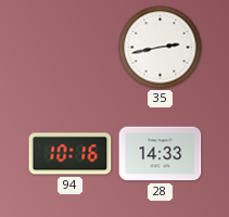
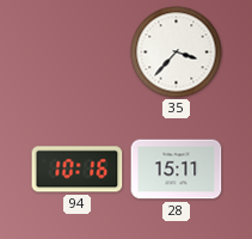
35: 2:43 -> 3:37
28: 14:33 -> 15:11
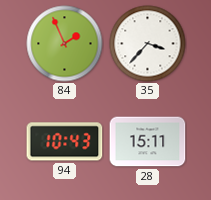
84: none -> 1:56
94: 10:16 -> 10:43
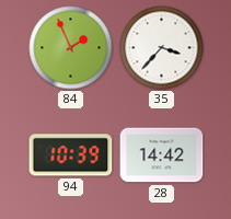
94: 10:43 -> 10:39
28: 15:11 -> 14:42
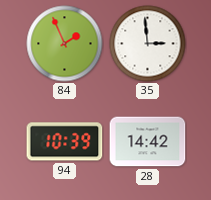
35: 3:37 -> 2:59
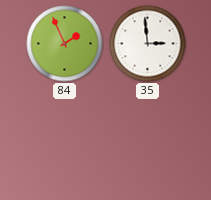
94: 10:39 -> none
28: 14:42 -> none
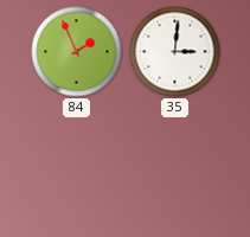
35: 2:59 -> 3:01
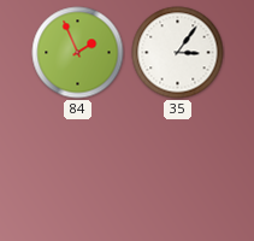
35: 3:01 -> 3:06
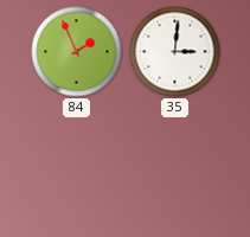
35: 3:06 -> 3:01
